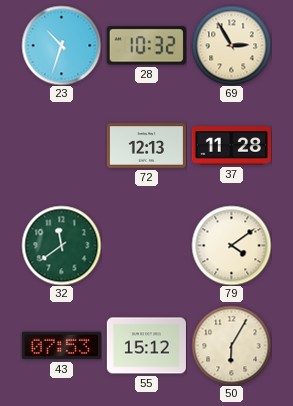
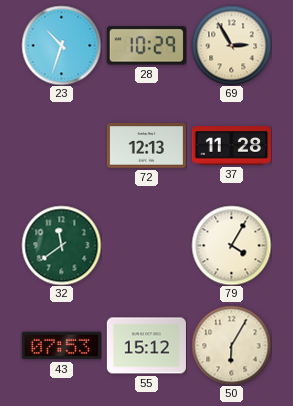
28: 10:32 -> 10:29
79: 4:09 -> 4:05
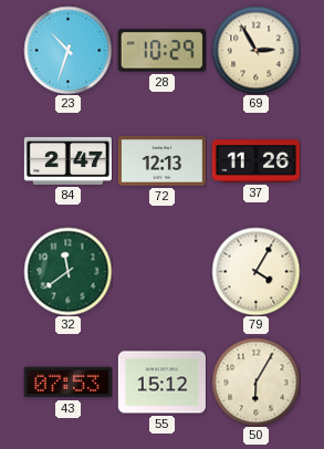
84: none -> 2:47
37: 11:28 -> 11:26
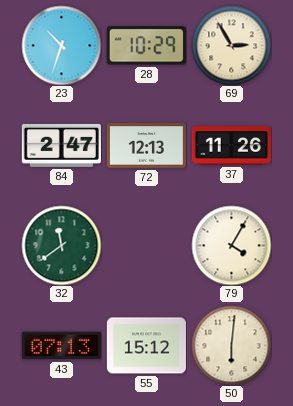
43: 07:53 -> 07:13
50: 6:05 -> 6:01
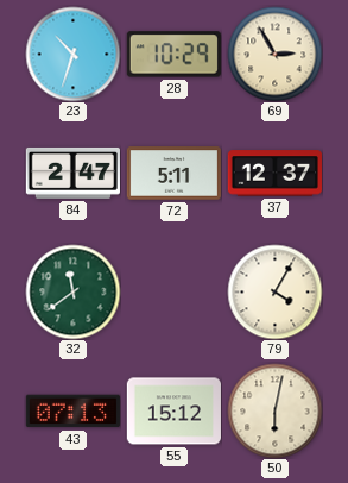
72: 12:13 -> 5:11
37: 11:26 -> 12:37
50: 6:01 -> 6:02
